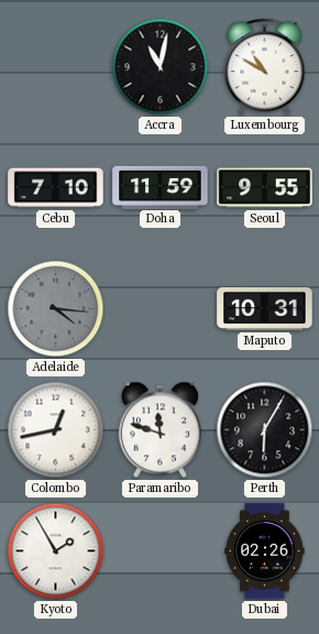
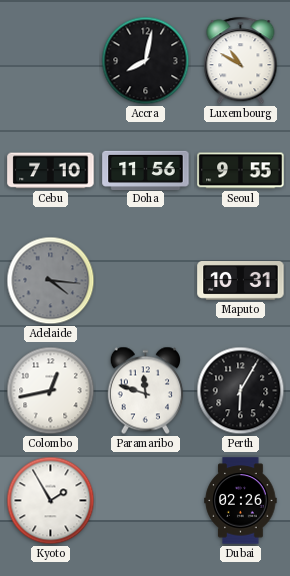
Accra: 11:02 -> 8:02
Doha: 11:59 -> 11:56
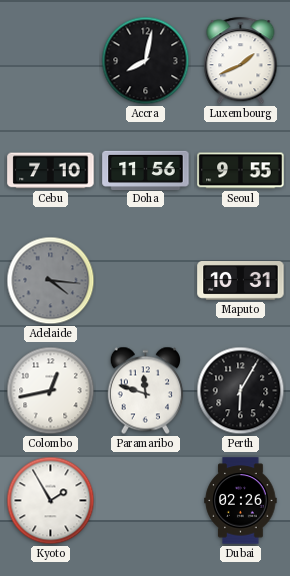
Luxembourg: 10:50 -> 1:41
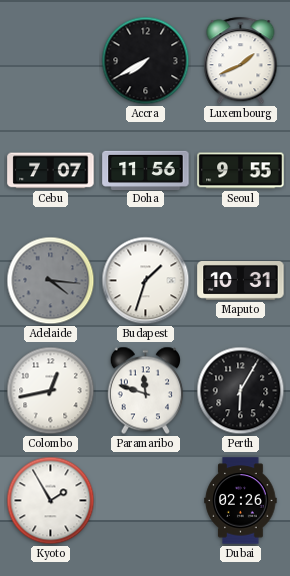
Accra: 8:02 -> 7:40
Cebu: 7:10 -> 7:07
Budapest: none -> 1:33
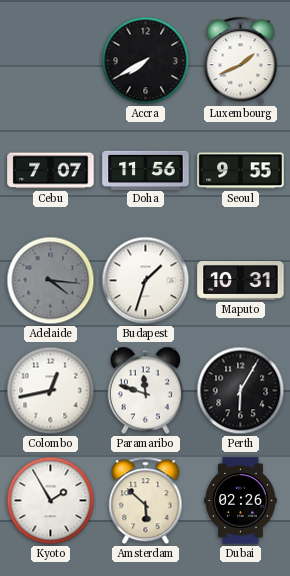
Amsterdam: none -> 5:52
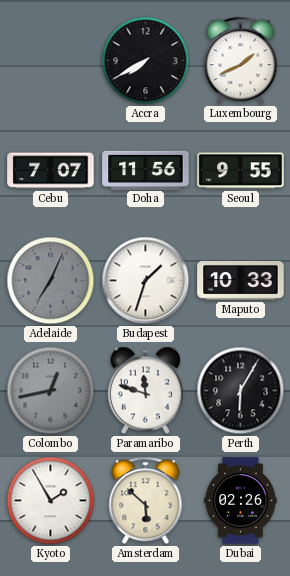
Adelaide: 4:16 -> 7:04
Maputo: 10:31 -> 10:33
Colombo dial: white -> grey
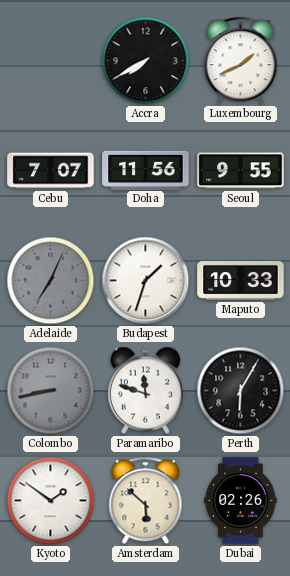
Colombo: 12:43 -> 8:43
Kyoto: 1:55 -> 1:51
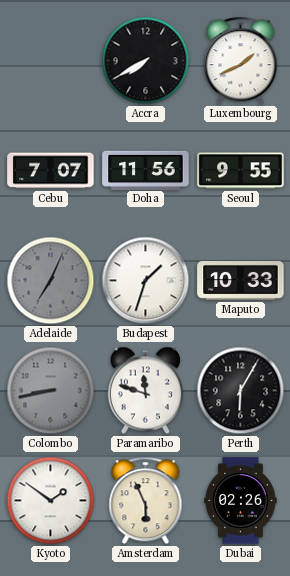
Amsterdam: 5:52 -> 5:56
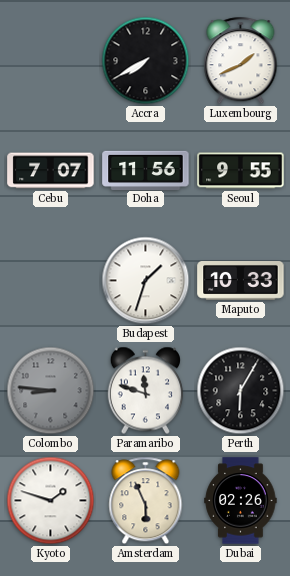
Adelaide: 7:04 -> none
Colombo: 8:43 -> 8:46
Kyoto: 1:51 -> 1:48
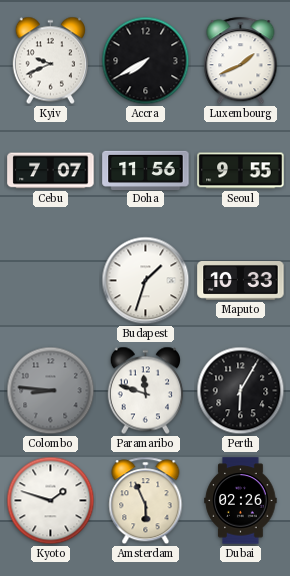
Kyiv: none -> 9:41
